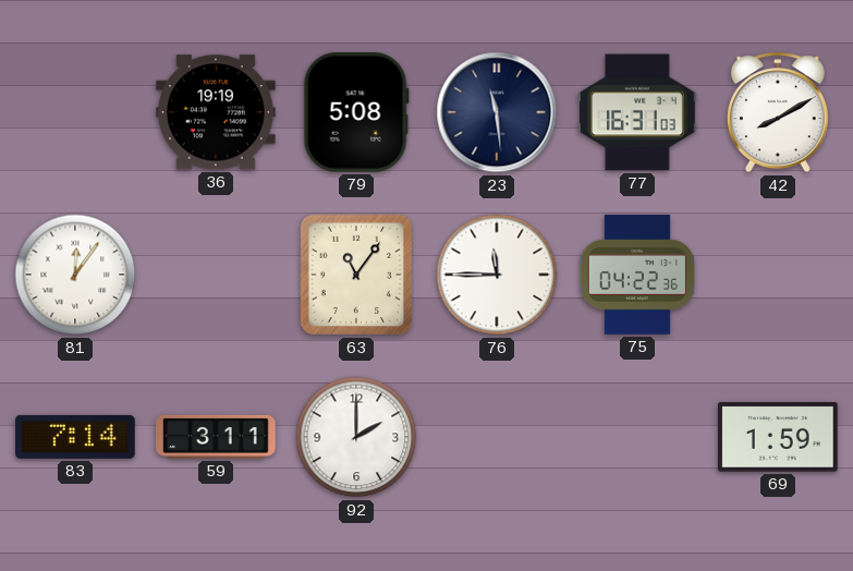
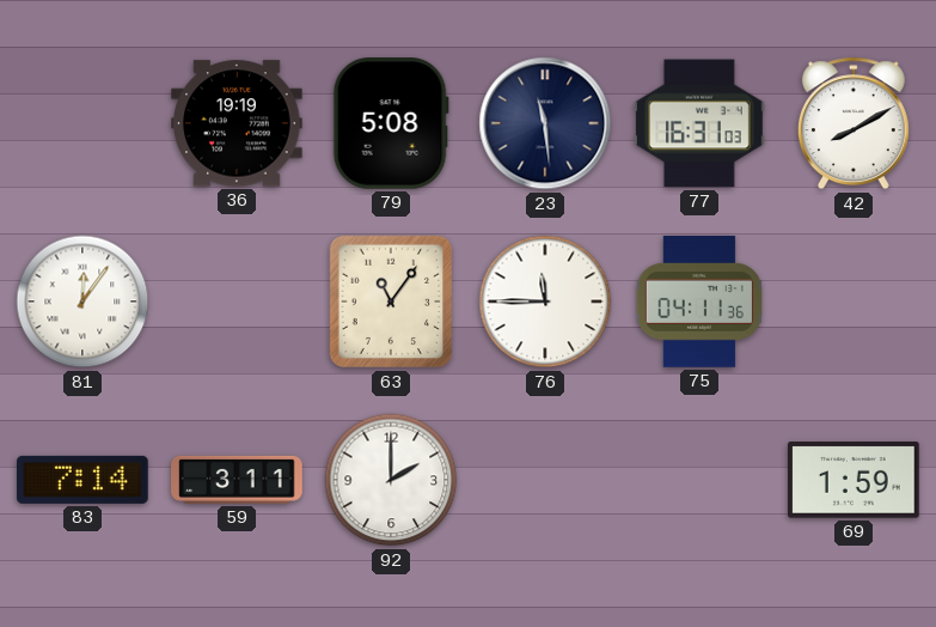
75: 04:22 -> 04:11
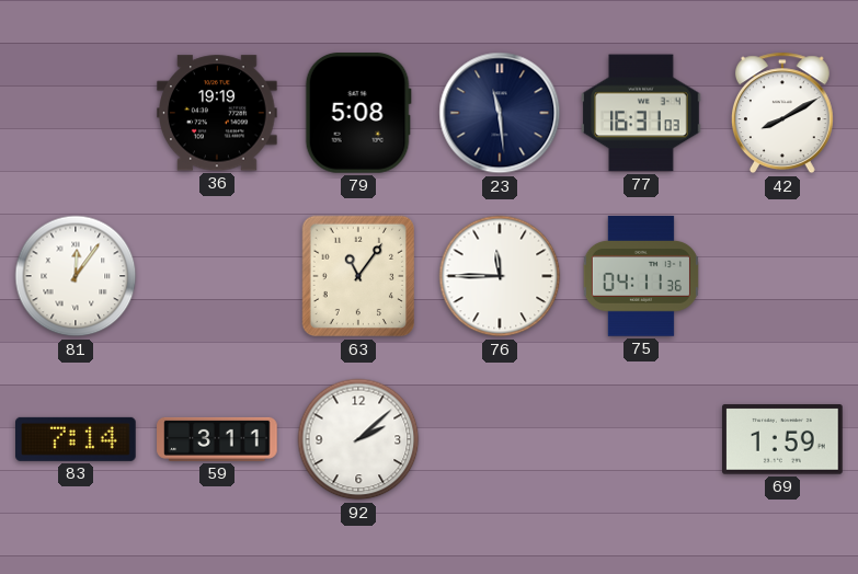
92: 2:00 -> 2:08
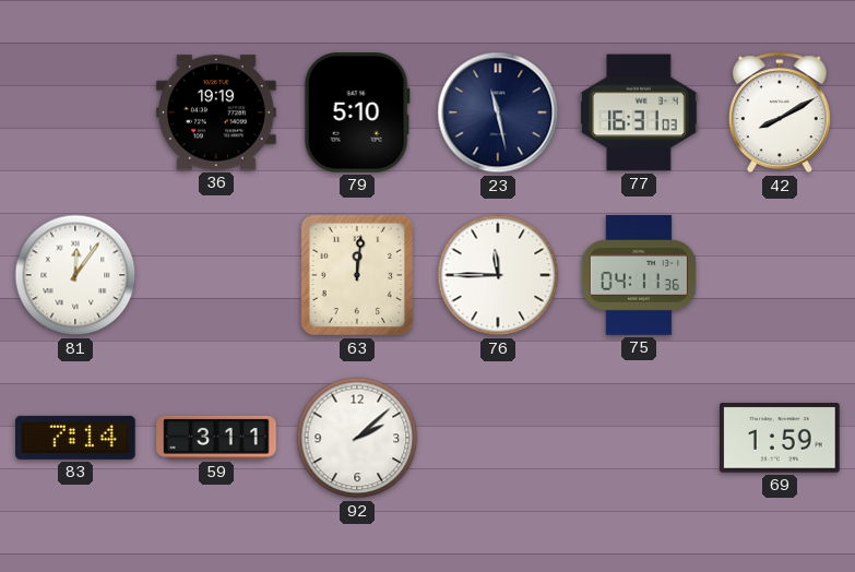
79: 5:08 -> 5:10
23: 11:29 -> 11:28
63: 11:06 -> 12:01
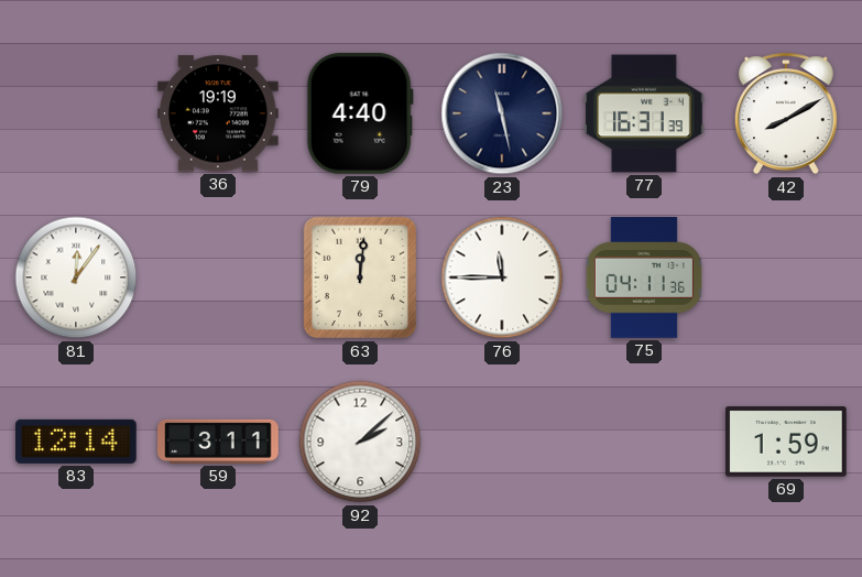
79: 5:10 -> 4:40
77: 16:31:03 -> 16:31:39
83: 7:14 -> 12:14
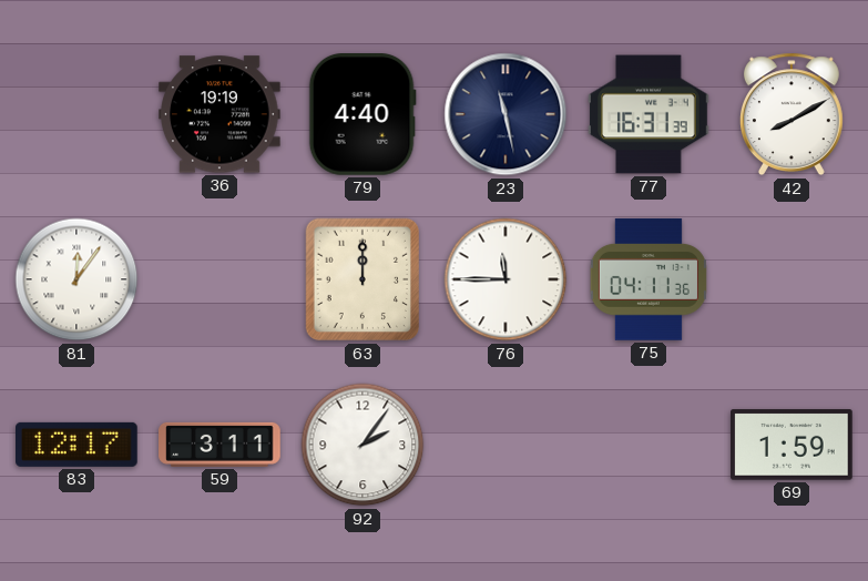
63: 12:01 -> 12:00
83: 12:14 -> 12:17
92: 2:08 -> 2:06
